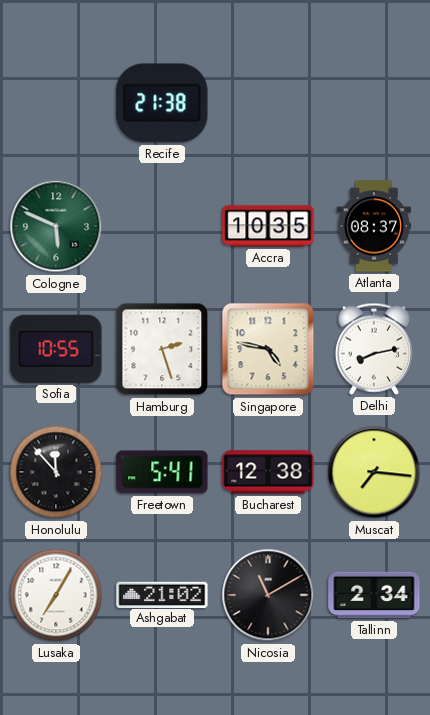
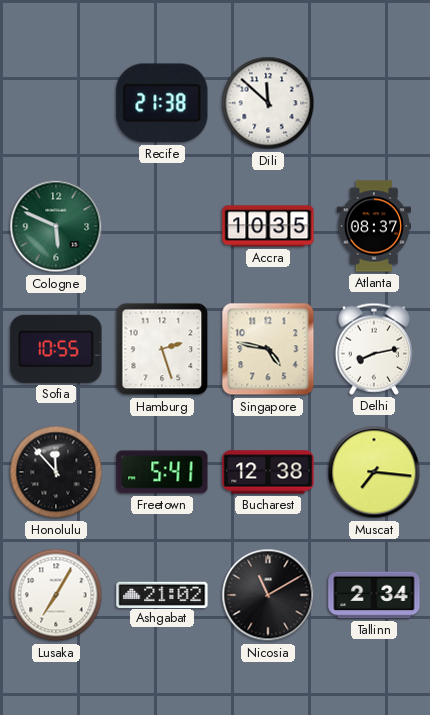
Dili: none -> 11:52
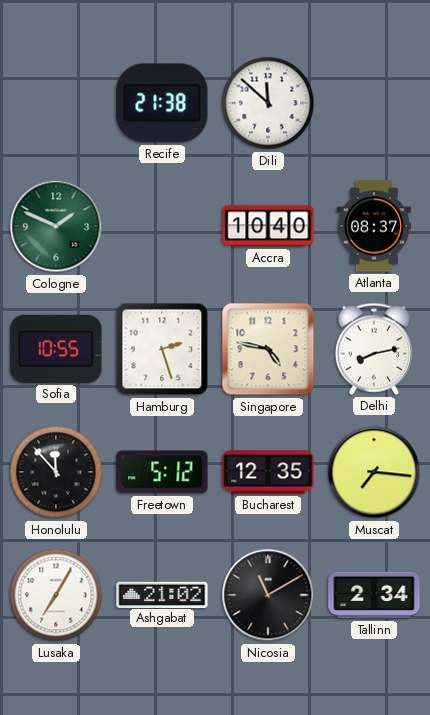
Cologne: 5:49 -> 1:49
Accra: 10:35 -> 10:40
Freetown: 5:41 -> 5:12
Bucharest: 12:38 -> 12:35
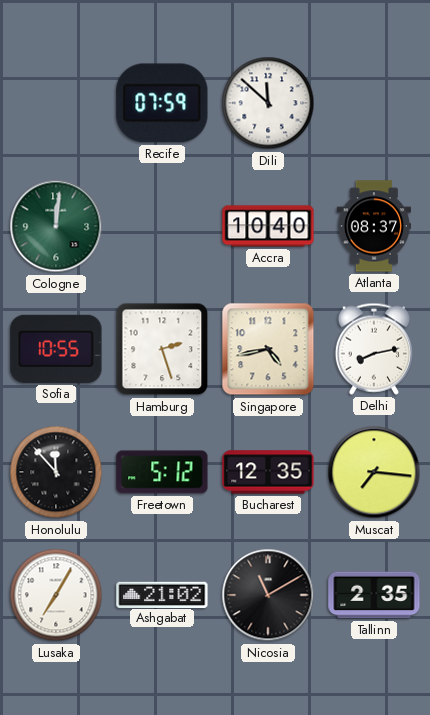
Recife: 21:38 -> 07:59
Cologne: 1:49 -> 12:01
Singapore: 4:47 -> 4:43
Tallinn: 2:34 -> 2:35
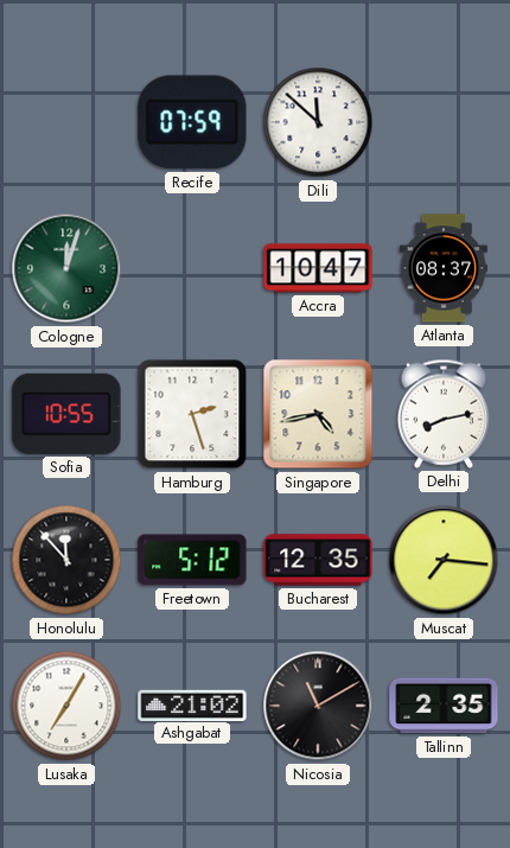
Cologne: 12:01 -> 12:03
Accra: 10:40 -> 10:47
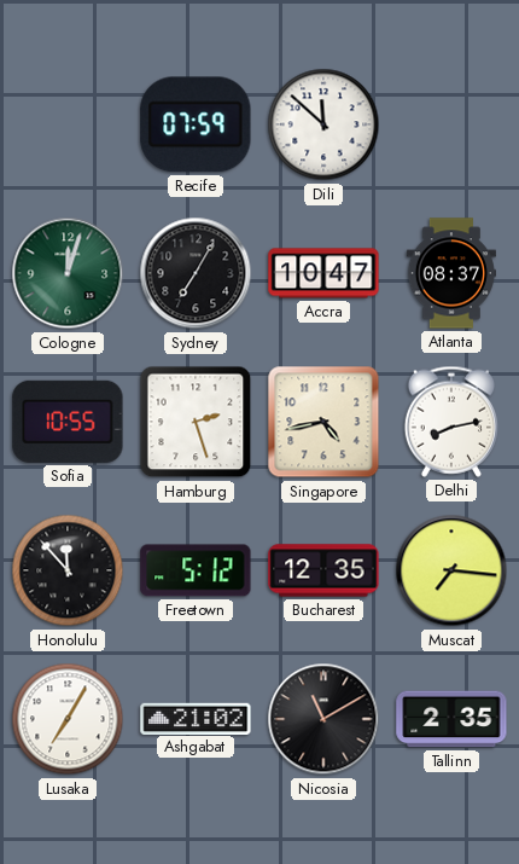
Sydney: none -> 7:05
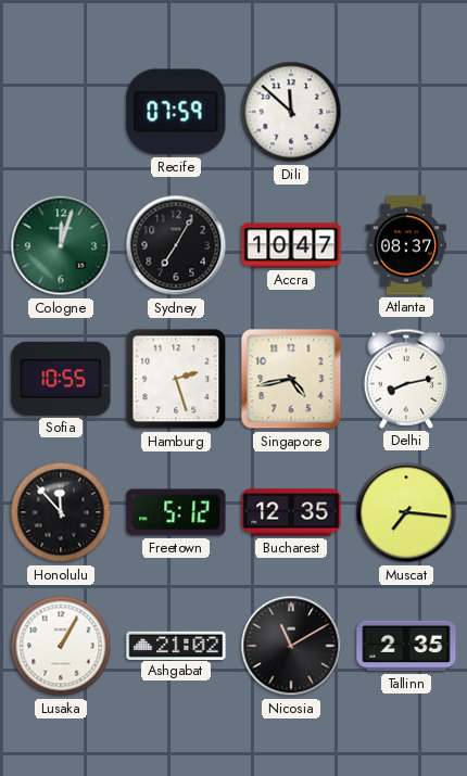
Lusaka: 7:05 -> 1:05
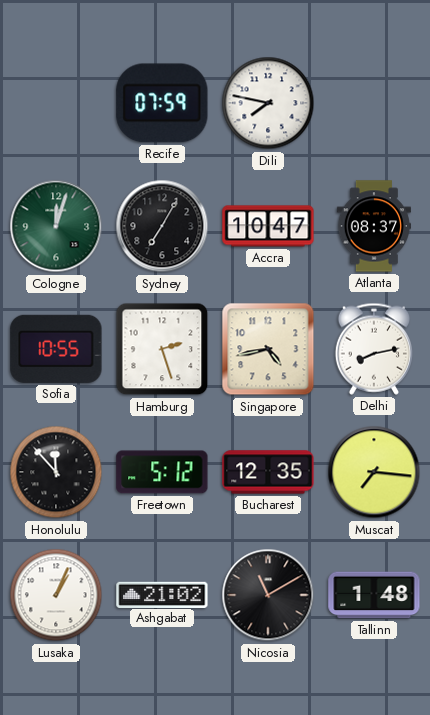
Dili: 11:52 -> 7:47
Lusaka: 1:05 -> 1:04
Tallinn: 2:35 -> 1:48
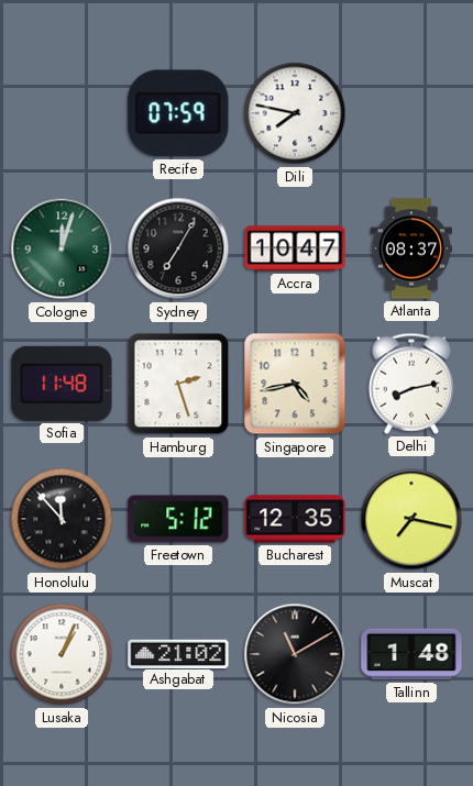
Sofia: 10:55 -> 11:48
Muscat: 7:16 -> 7:17
